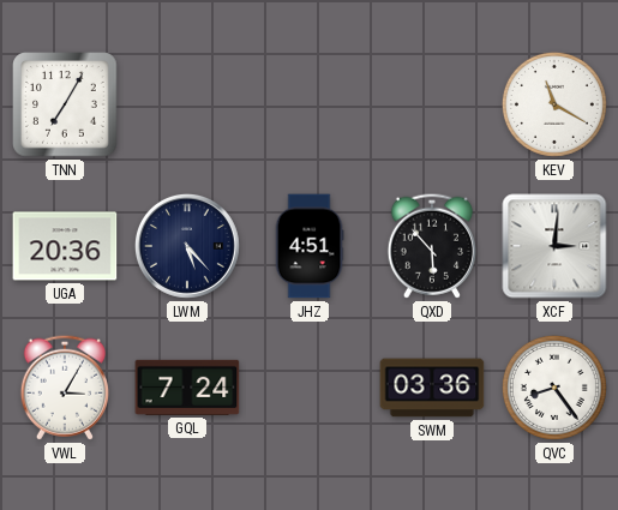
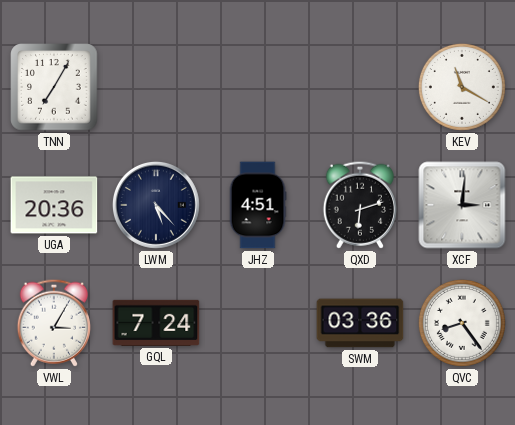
QXD: 5:53 -> 6:12
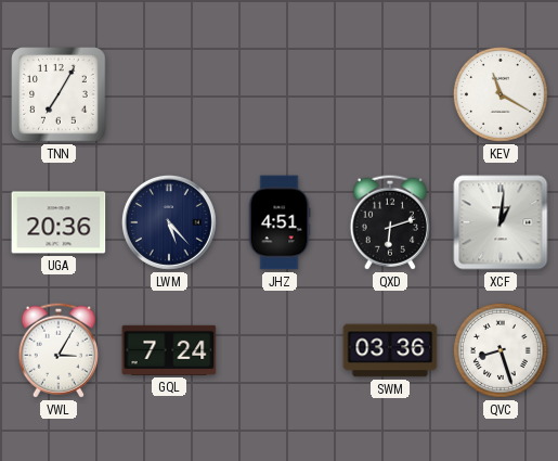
XCF: 3:01 -> 1:01
QVC: 8:24 -> 8:27
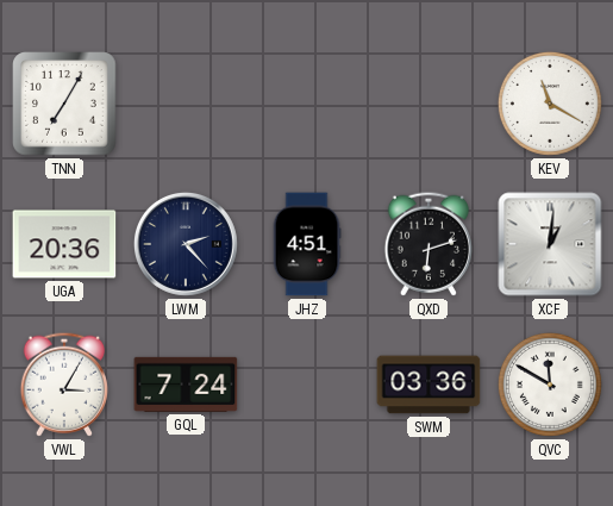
LWM: 5:23 -> 2:23
QVC: 8:27 -> 11:50
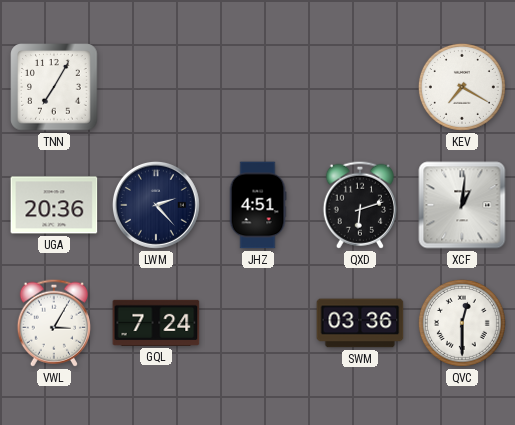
KEV: 11:20 -> 7:20
QVC: 11:50 -> 12:30
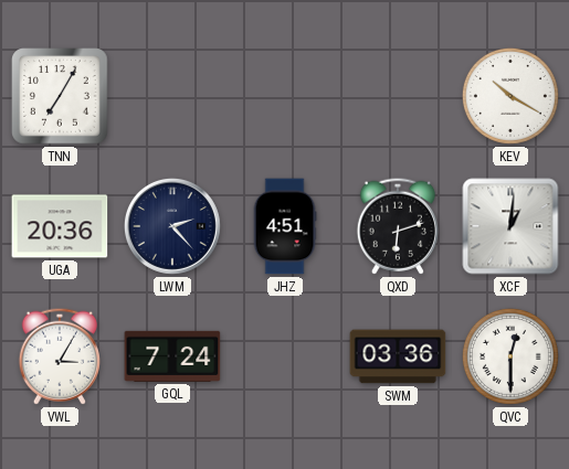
KEV: 7:20 -> 10:20
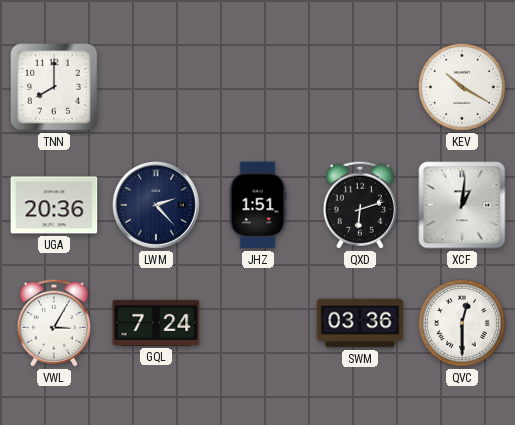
TNN: 7:05 -> 8:00
JHZ: 4:51 -> 1:51
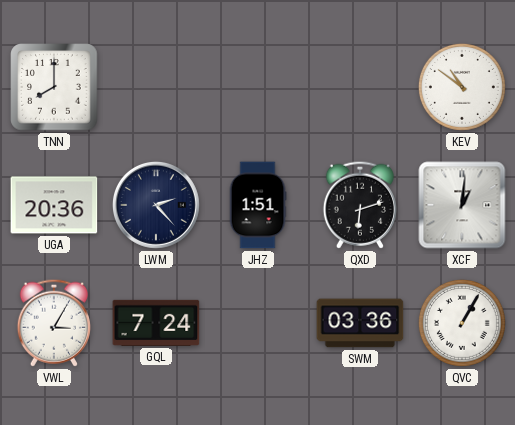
KEV: 10:20 -> 10:51
QVC: 12:30 -> 1:05
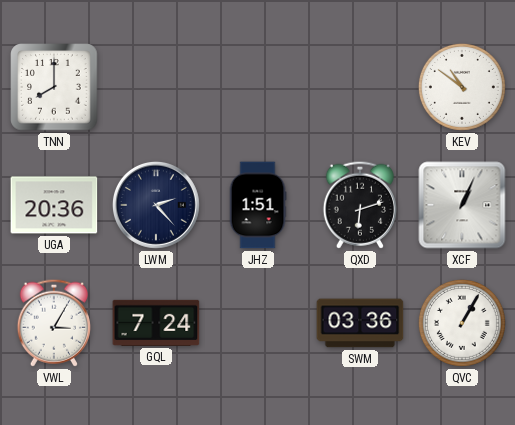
XCF: 1:01 -> 1:04
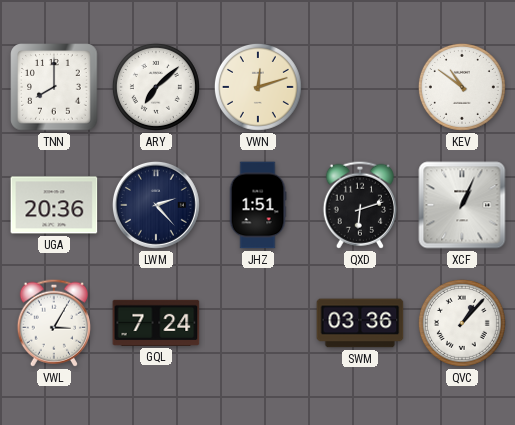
ARY: none -> 7:08
VWN: none -> 12:12
QVC: 1:05 -> 1:07
